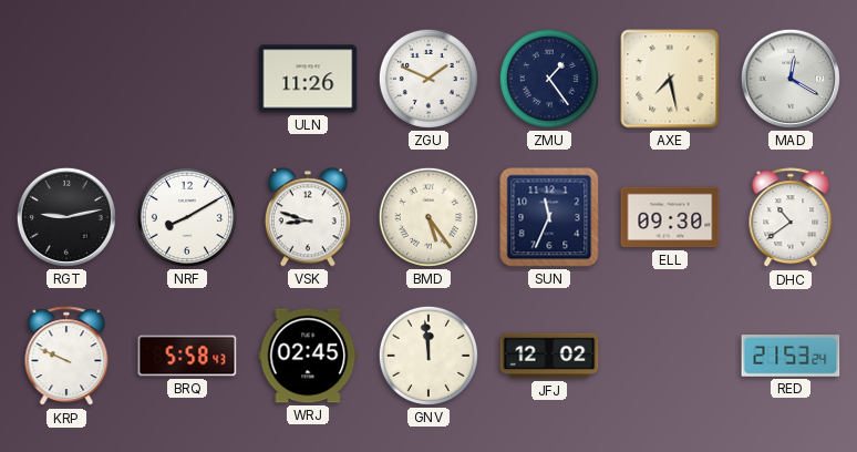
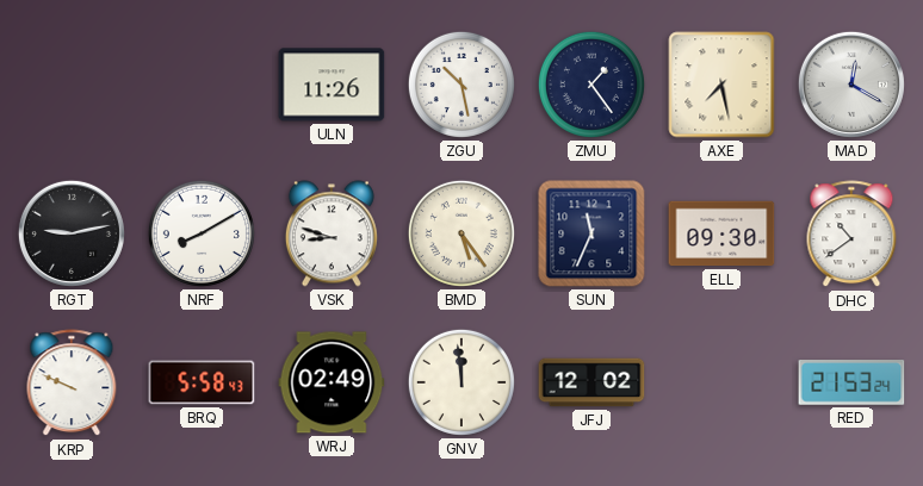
ZGU: 1:49 -> 10:28
WRJ: 02:45 -> 02:49
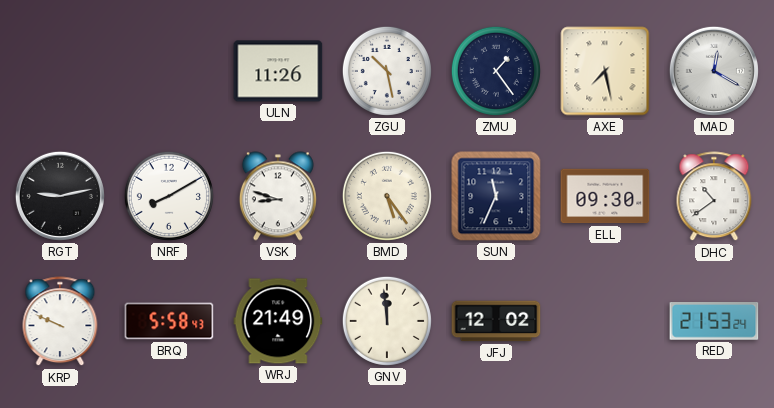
WRJ: 02:49 -> 21:49
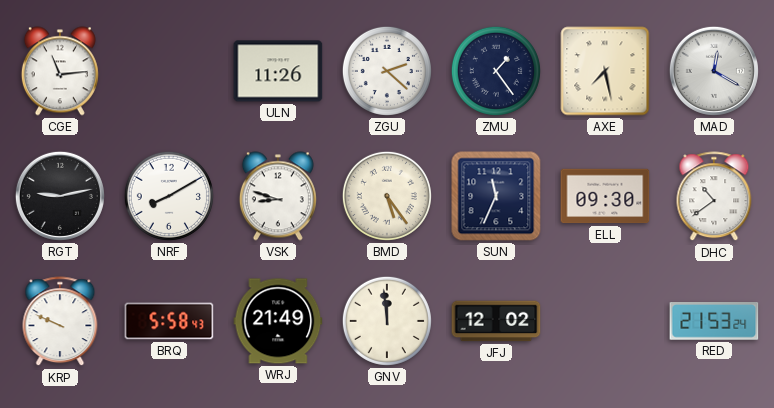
CGE: none -> 11:14
ZGU: 10:28 -> 2:22
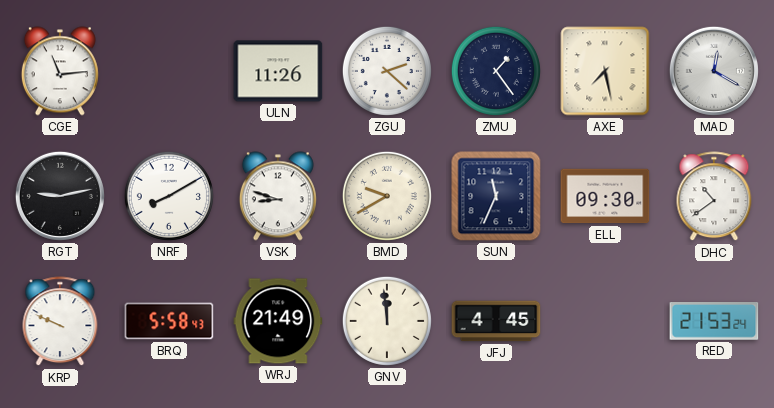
BMD: 5:24 -> 9:40
JFJ: 12:02 -> 4:45
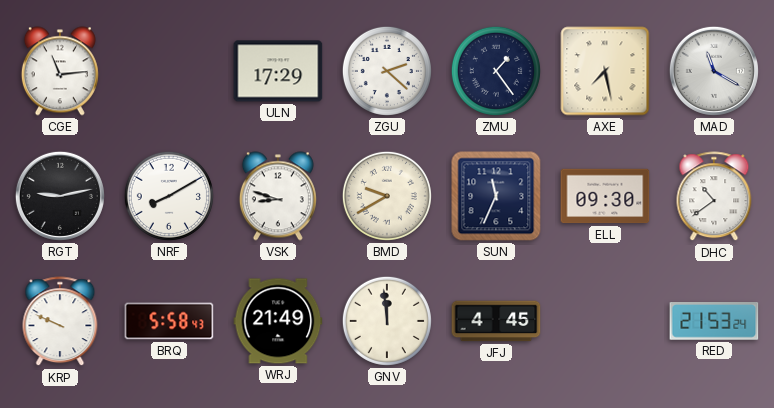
ULN: 11:26 -> 17:29
MAD: 12:20 -> 11:20
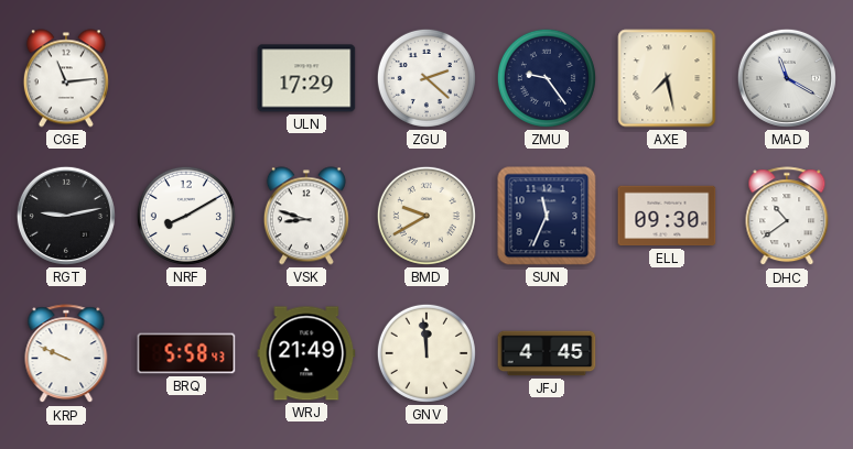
ZMU: 1:24 -> 9:24
RED: 21:53 -> none
